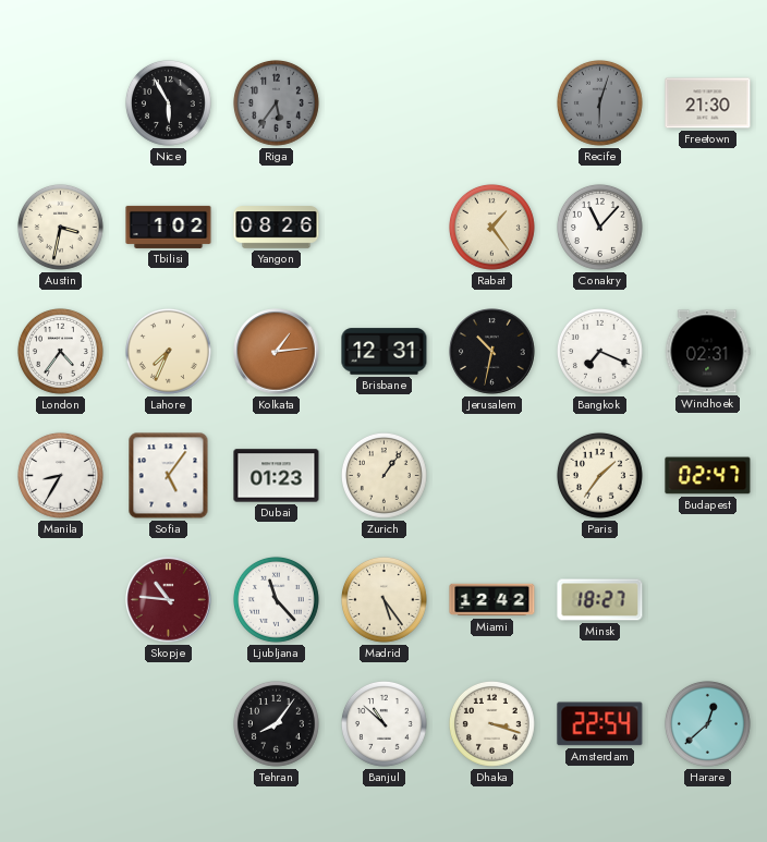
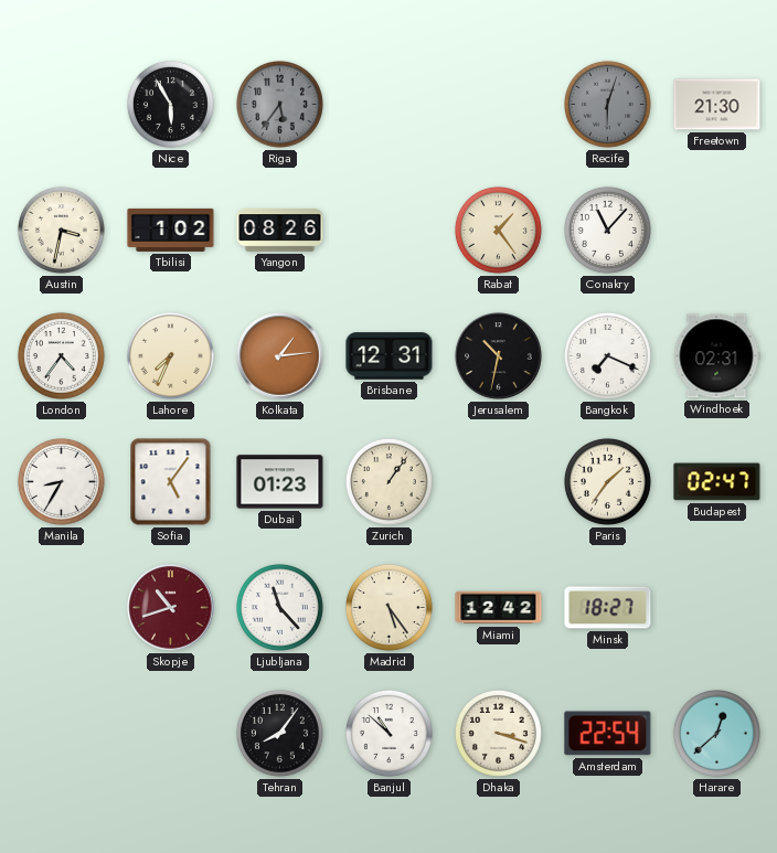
Skopje: 10:46 -> 10:42
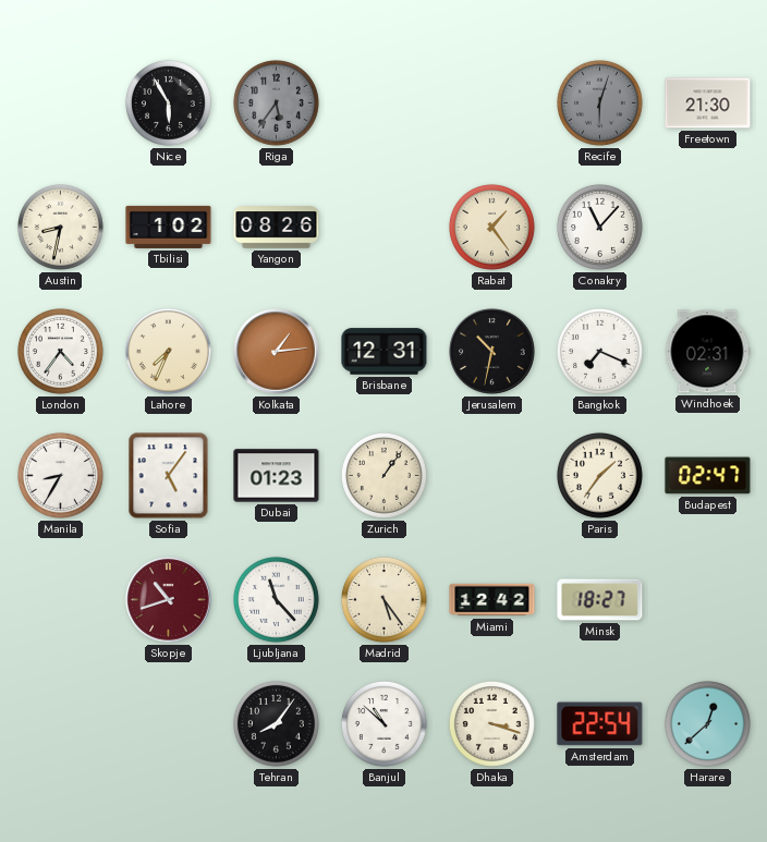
Austin: 3:32 -> 8:32
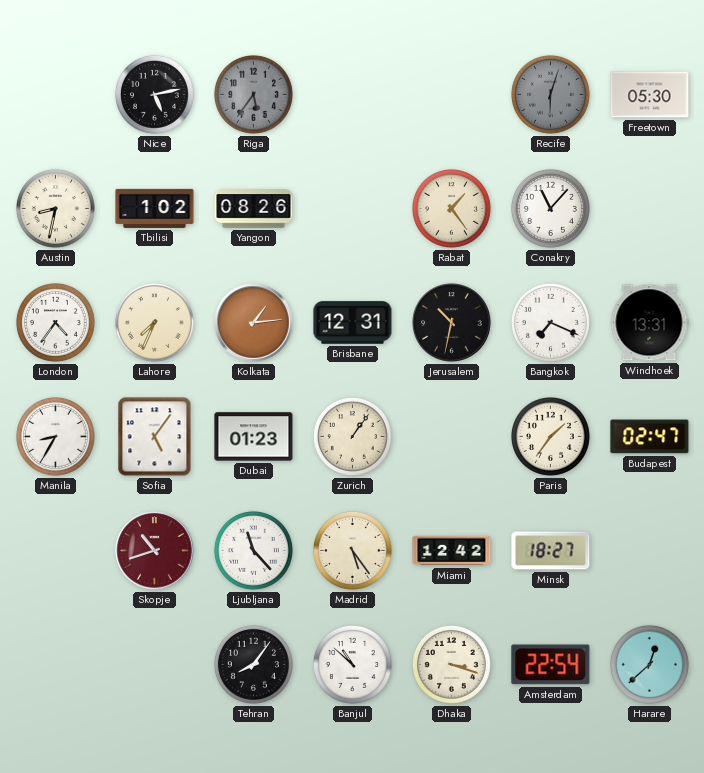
Nice: 5:55 -> 5:13
Freetown: 21:30 -> 05:30
Windhoek: 02:31 -> 13:31
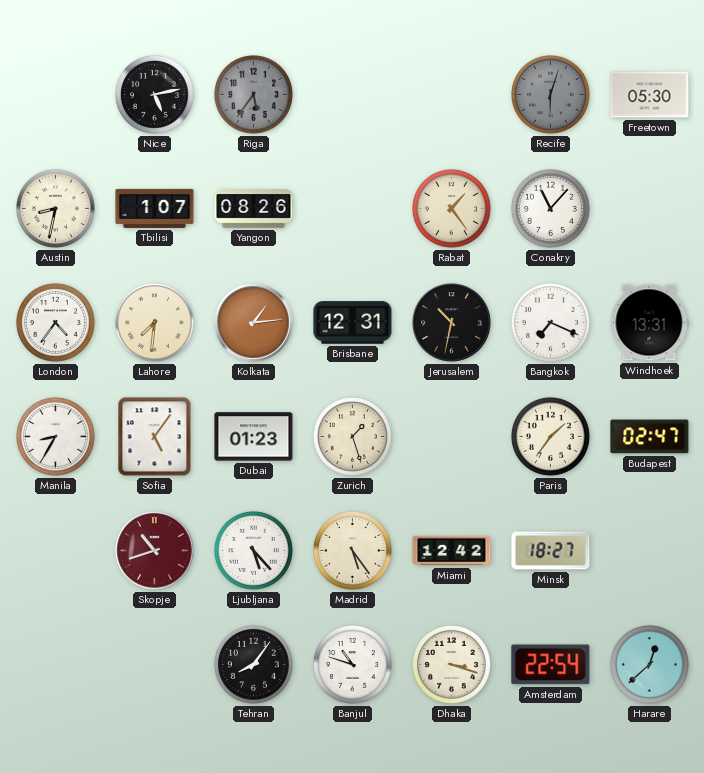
Tbilisi: 1:02 -> 1:07
Lahore: 7:34 -> 7:31
Zurich: 1:06 -> 1:27
Ljubljana: 11:23 -> 5:23
Banjul: 10:52 -> 10:48
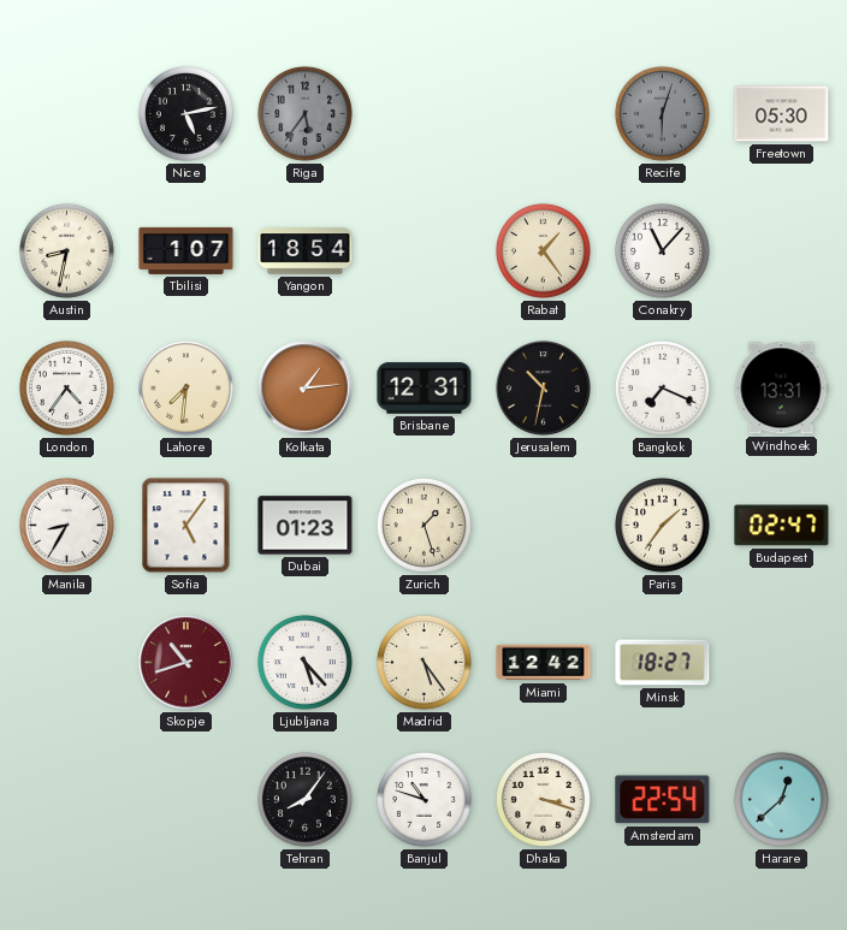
Yangon: 08:26 -> 18:54
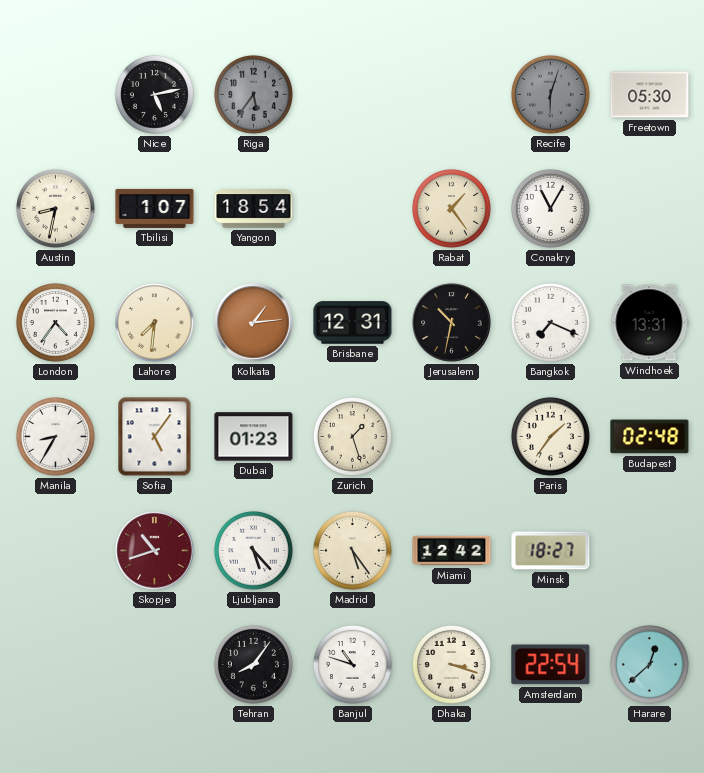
Conakry: 11:07 -> 11:05
Budapest: 02:47 -> 02:48
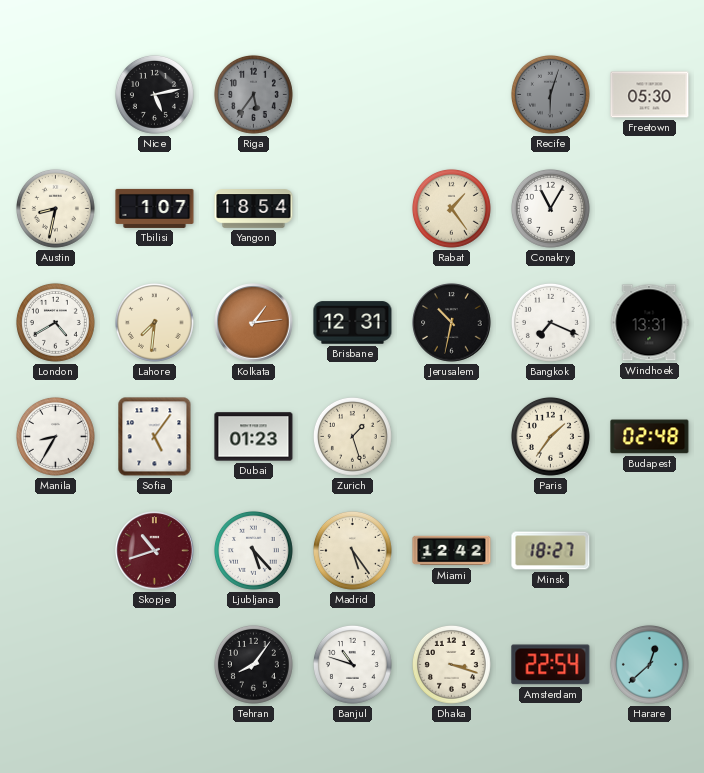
London: 4:36 -> 4:40
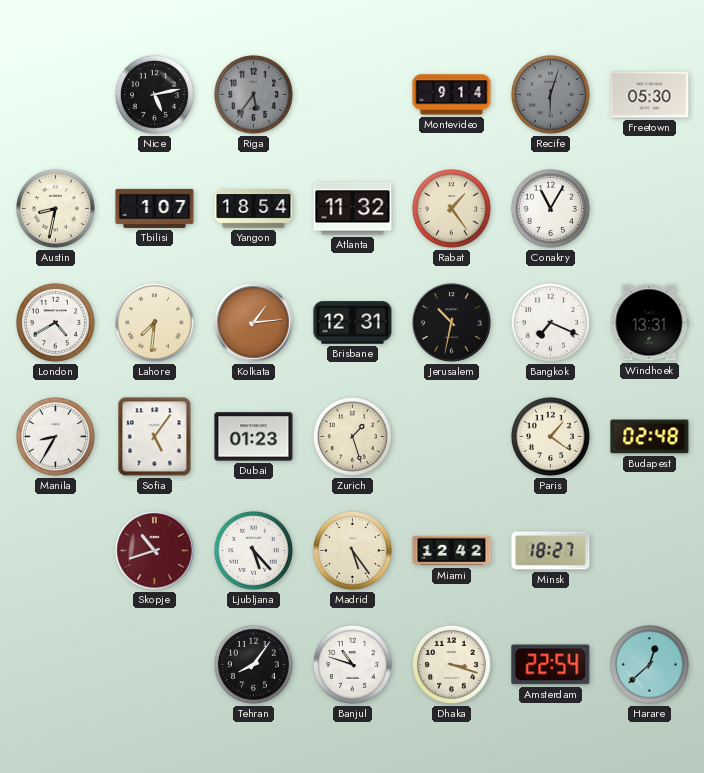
Montevideo: none -> 9:14
Atlanta: none -> 11:32
Paris: 1:36 -> 1:21
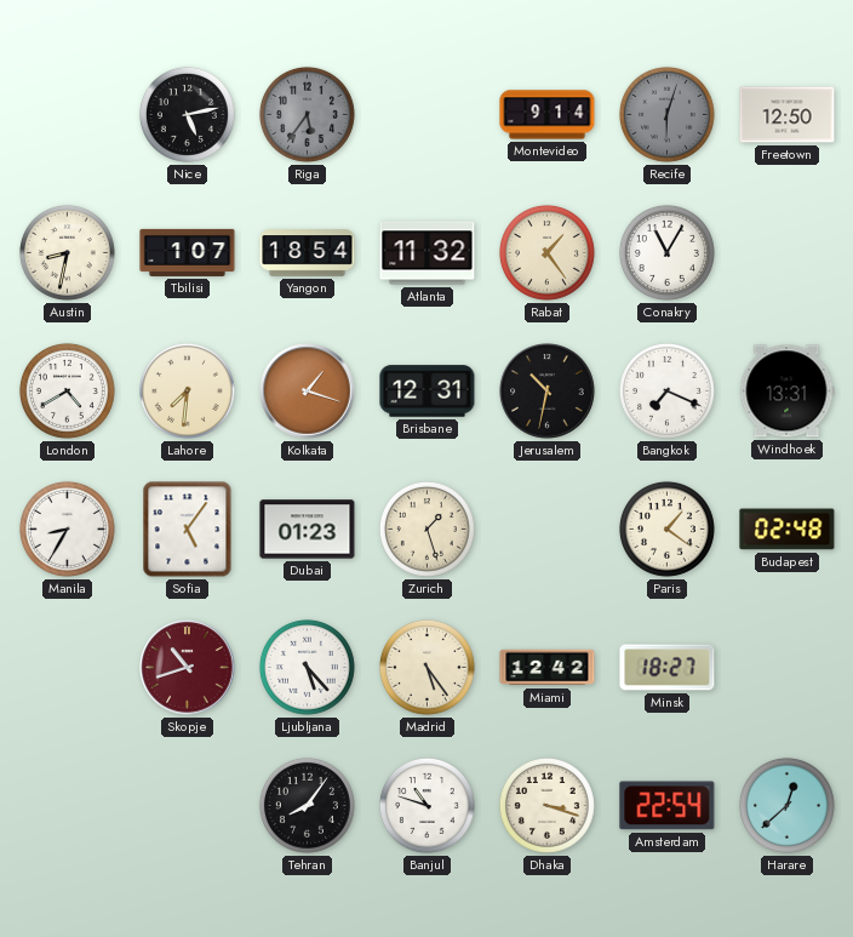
Freetown: 05:30 -> 12:50
Kolkata: 1:14 -> 1:18
